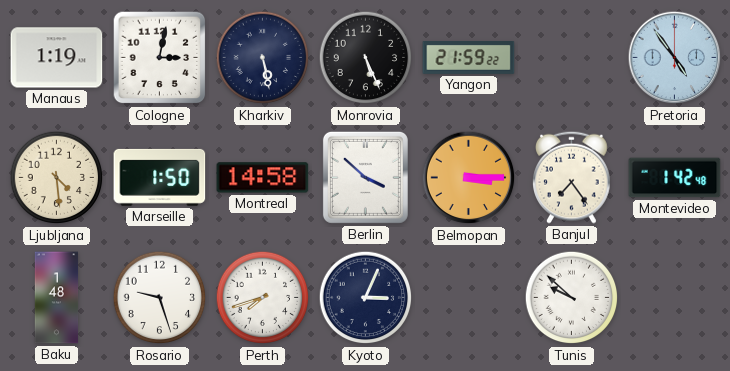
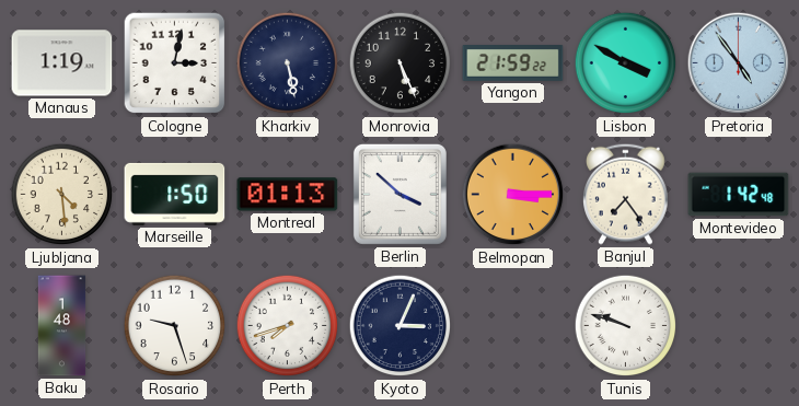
Lisbon: none -> 3:50
Montreal: 14:58 -> 01:13
Tunis: 9:52 -> 9:48
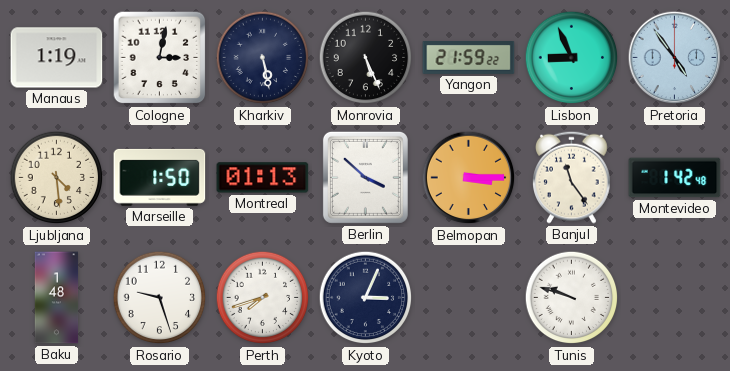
Lisbon: 3:50 -> 8:56
Banjul: 7:24 -> 11:24
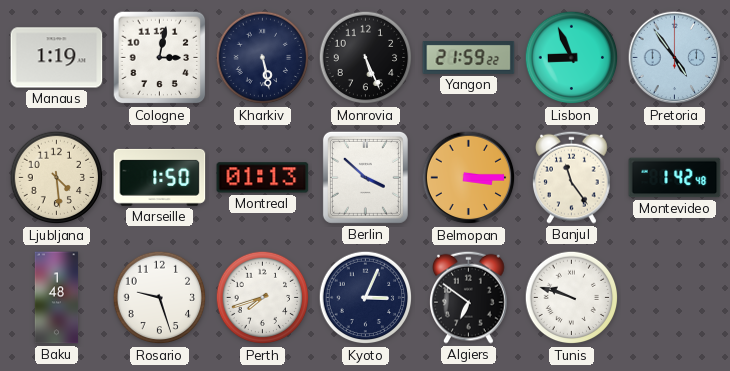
Algiers: none -> 6:51
